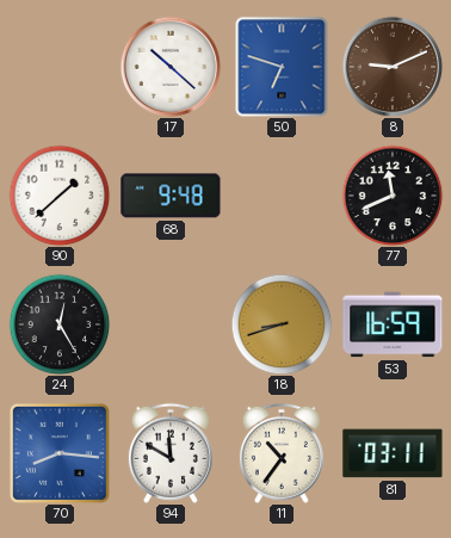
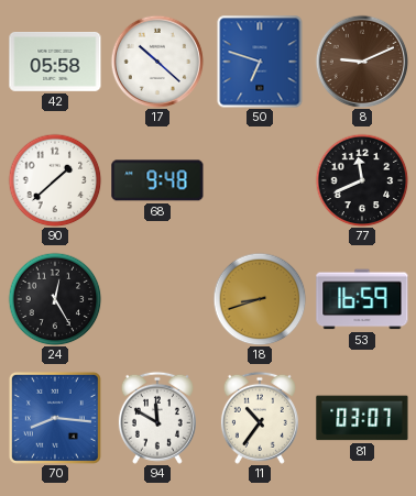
42: none -> 05:58
81: 03:11 -> 03:07
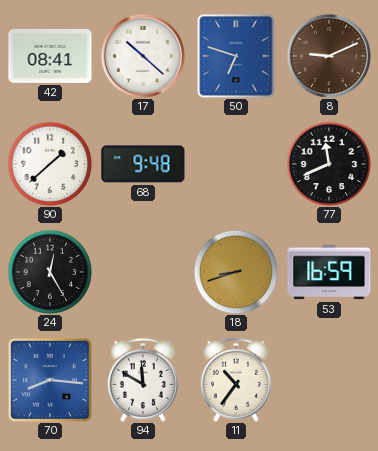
42: 05:58 -> 08:41
81: 03:07 -> none
